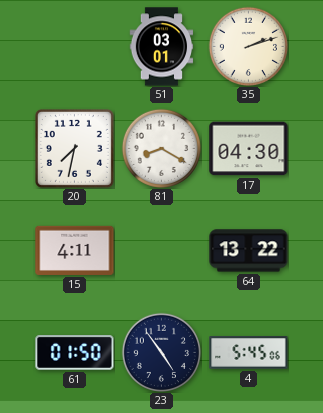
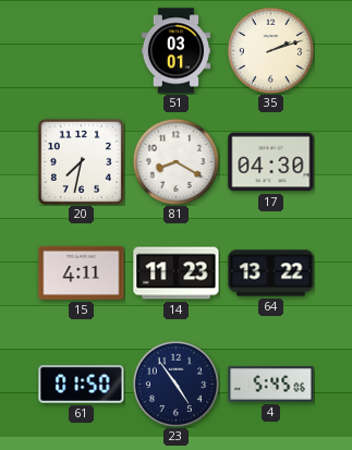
14: none -> 11:23
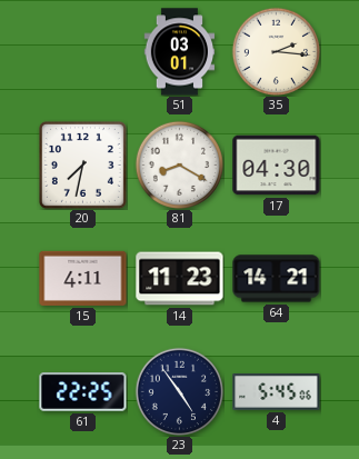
35: 2:12 -> 2:16
64: 13:22 -> 14:21
61: 01:50 -> 22:25
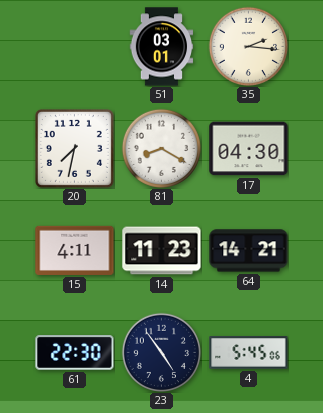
61: 22:25 -> 22:30
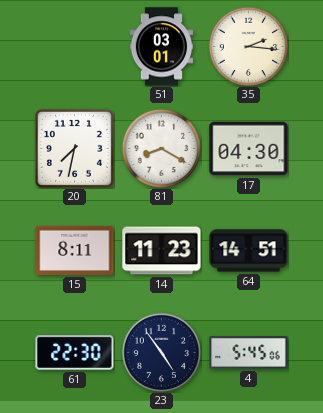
15: 4:11 -> 8:11
64: 14:21 -> 14:51
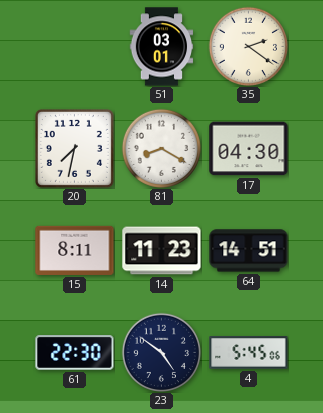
35: 2:16 -> 2:21
23: 4:54 -> 4:51
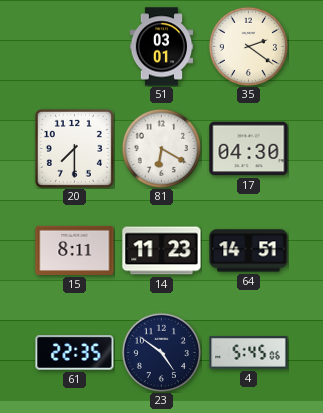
20: 7:32 -> 7:30
81: 8:20 -> 6:20
61: 22:30 -> 22:35
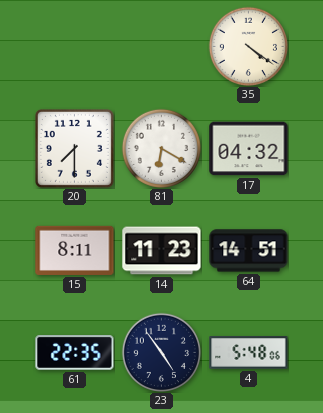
51: 03:01 -> none
35: 2:21 -> 4:21
17: 04:30 -> 04:32
23: 4:51 -> 4:54
4: 5:45 -> 5:48
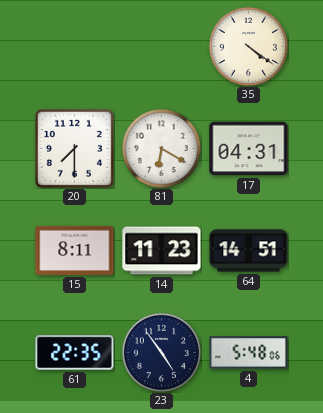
17: 04:32 -> 04:31
